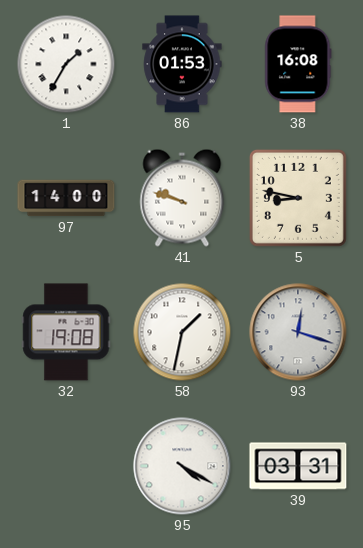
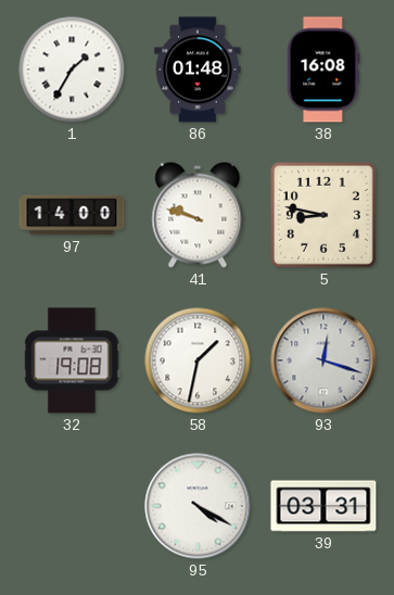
86: 01:53 -> 01:48
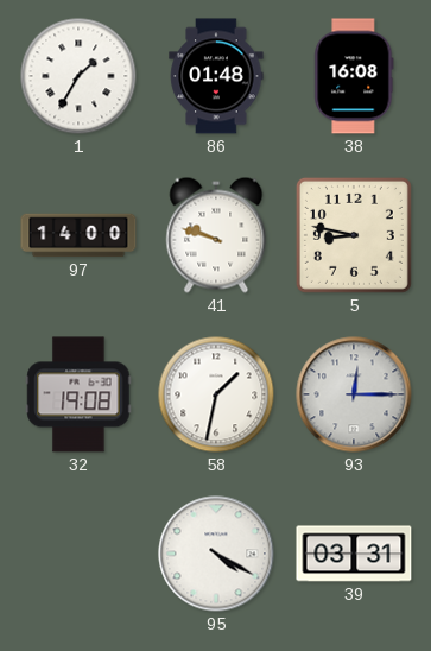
93: 12:18 -> 12:15
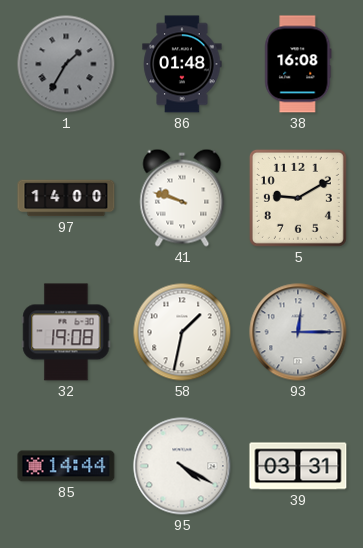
1 dial: white -> grey
5: 8:47 -> 9:10
85: none -> 14:44
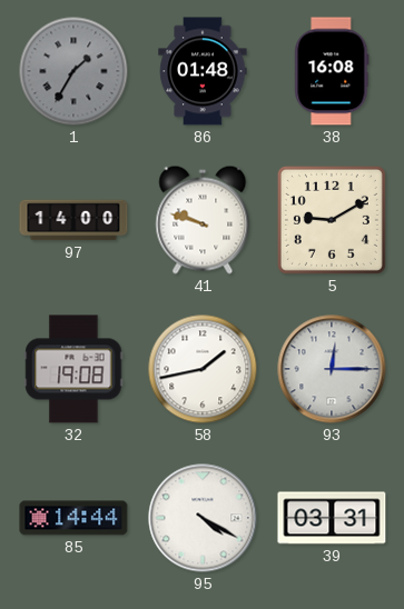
58: 1:32 -> 1:43
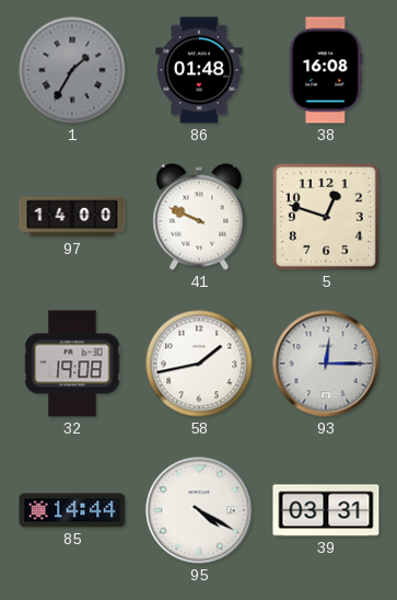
41: 9:48 -> 9:49
5: 9:10 -> 12:48
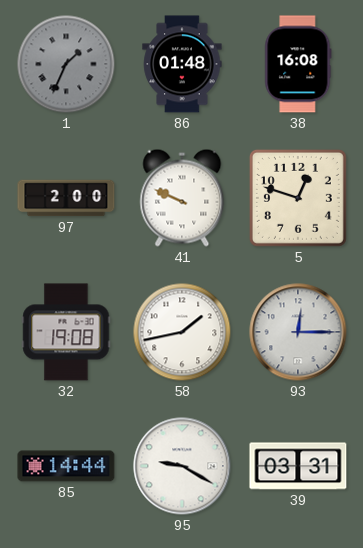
1: 1:35 -> 1:34
97: 14:00 -> 2:00
95: 4:20 -> 9:20
